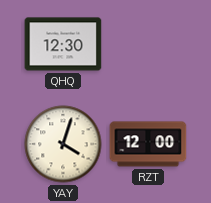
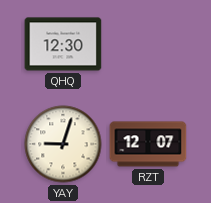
YAY: 4:03 -> 9:03
RZT: 12:00 -> 12:07
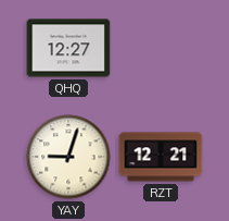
QHQ: 12:30 -> 12:27
RZT: 12:07 -> 12:21
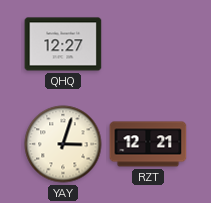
YAY: 9:03 -> 3:03
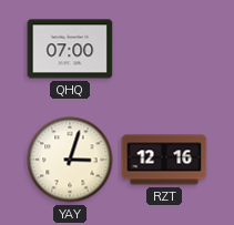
QHQ: 12:27 -> 07:00
RZT: 12:21 -> 12:16
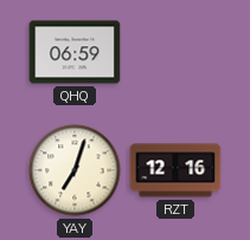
QHQ: 07:00 -> 06:59
YAY: 3:03 -> 7:03
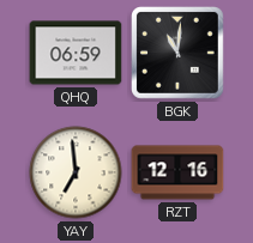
BGK: none -> 11:01
YAY: 7:03 -> 6:59
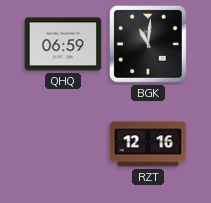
YAY: 6:59 -> none
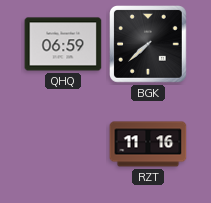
BGK: 11:01 -> 7:38
RZT: 12:16 -> 11:16
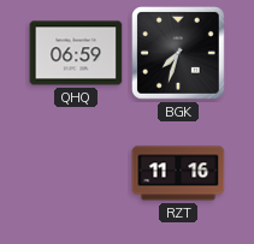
BGK: 7:38 -> 7:33
